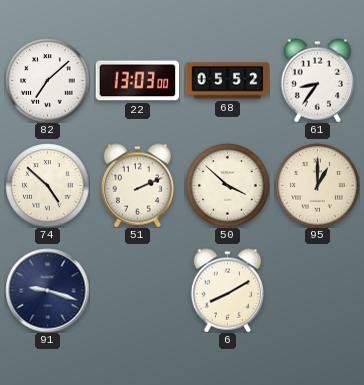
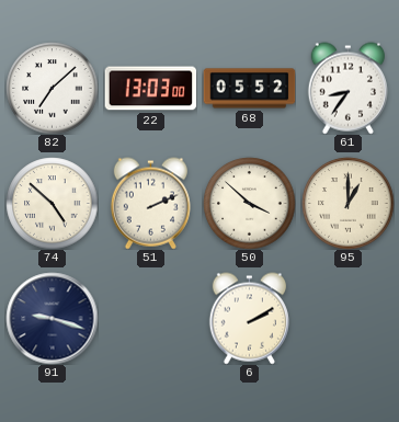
6: 8:10 -> 2:10
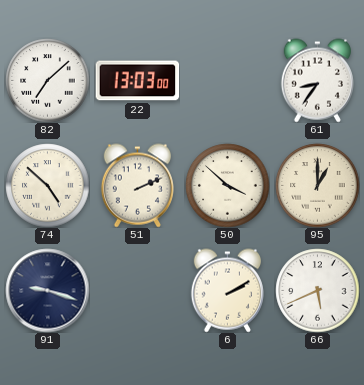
68: 05:52 -> none
66: none -> 5:41
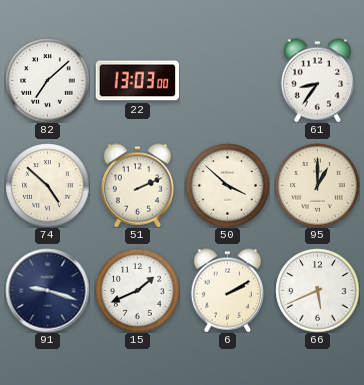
15: none -> 1:41
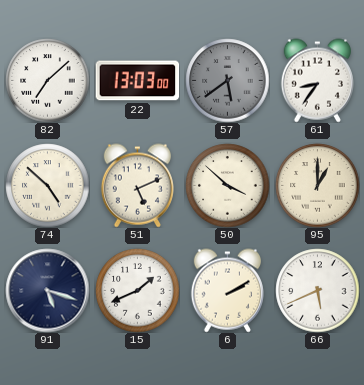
57: none -> 5:39
51: 2:11 -> 5:11
91: 9:18 -> 5:18
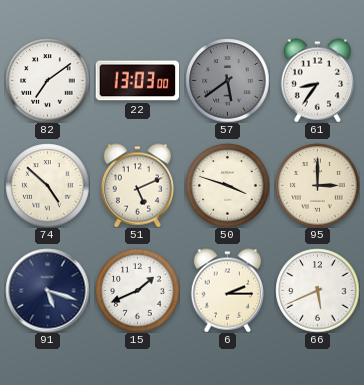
82: 7:08 -> 7:09
50: 3:52 -> 3:48
95: 1:00 -> 3:00
6: 2:10 -> 2:15
